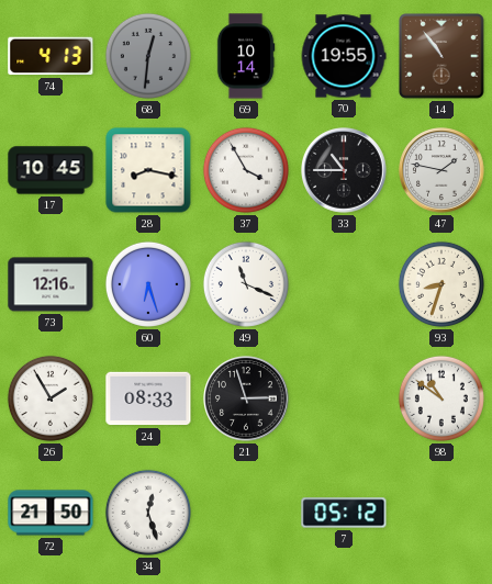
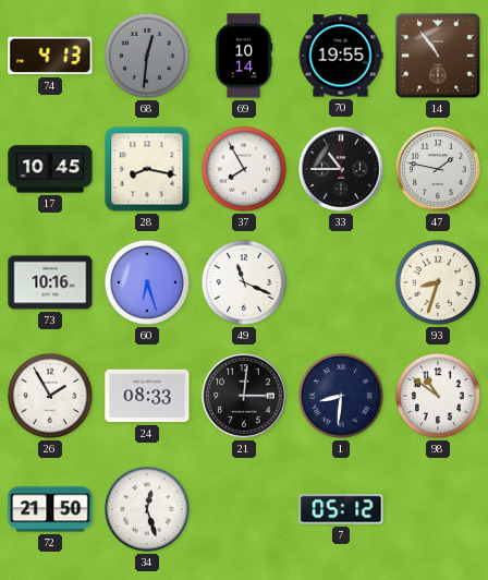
37: 3:55 -> 7:55
73: 12:16 -> 10:16
21: 2:57 -> 3:01
1: none -> 8:31
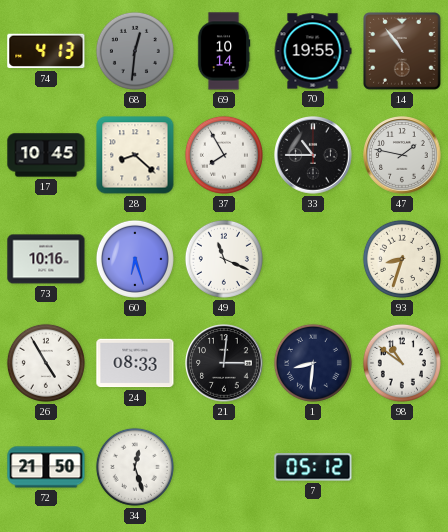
28: 8:17 -> 8:22
26: 1:55 -> 4:55
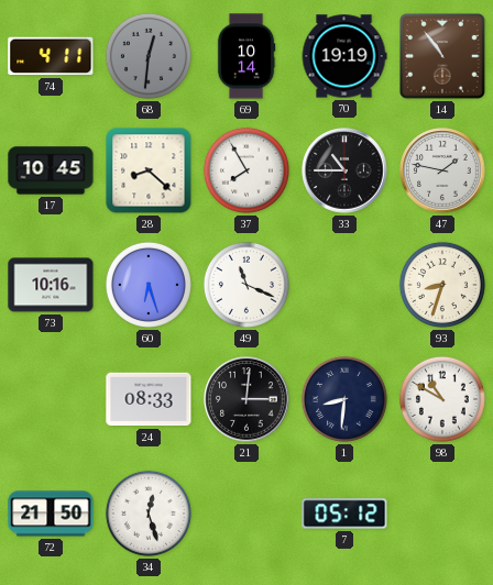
74: 4:13 -> 4:11
70: 19:55 -> 19:19
26: 4:55 -> none
98: 10:51 -> 10:50
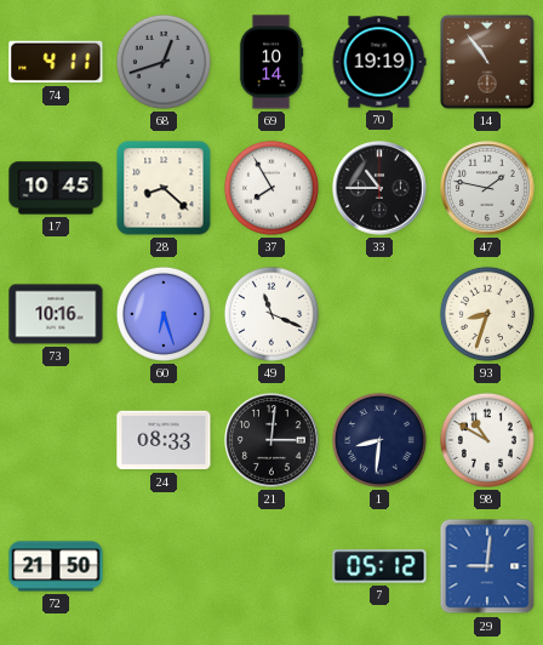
68: 12:31 -> 12:42
34: 12:27 -> none
29: none -> 9:01
